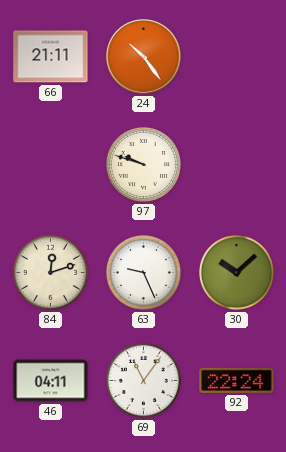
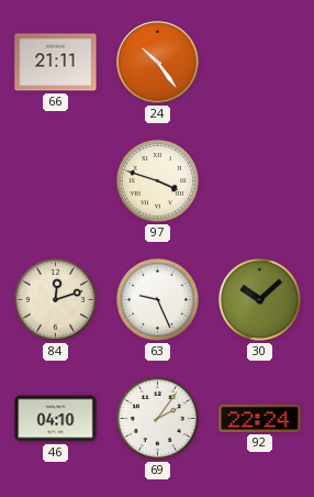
97: 9:48 -> 3:48
46: 04:11 -> 04:10
69: 11:06 -> 2:06
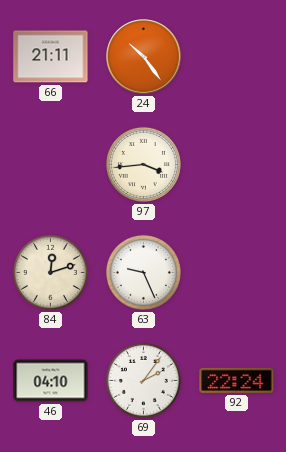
97: 3:48 -> 3:44
30: 10:08 -> none
